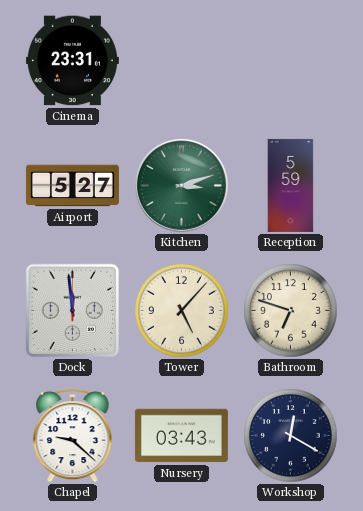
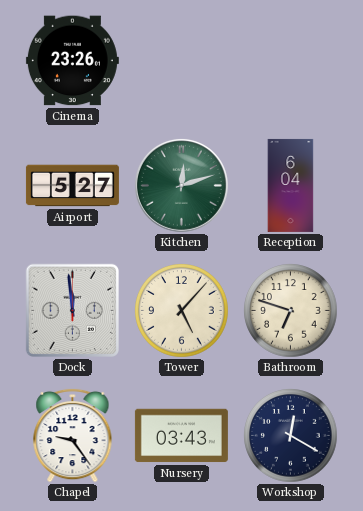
Cinema: 23:31 -> 23:26
Kitchen: 3:12 -> 12:12
Reception: 5:59 -> 6:04
Chapel: 9:22 -> 9:24
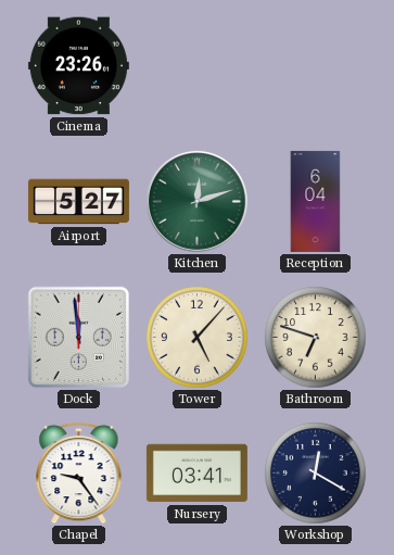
Nursery: 03:43 -> 03:41
